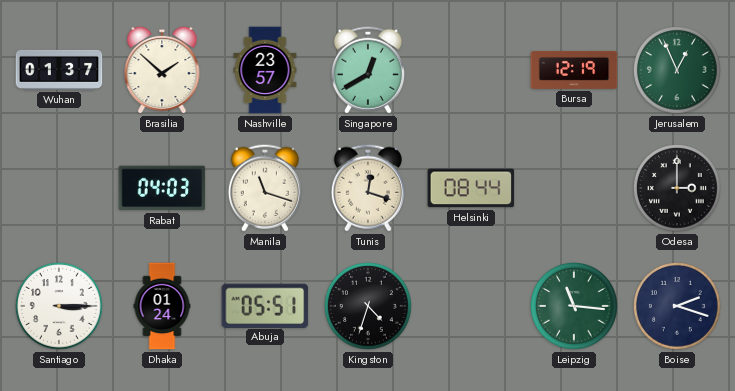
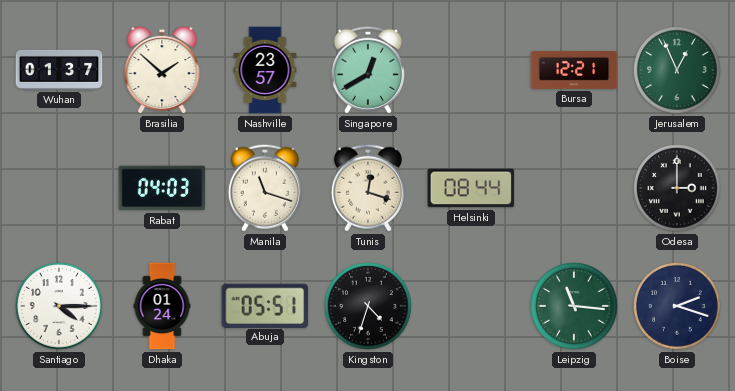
Bursa: 12:19 -> 12:21
Santiago: 3:15 -> 4:15
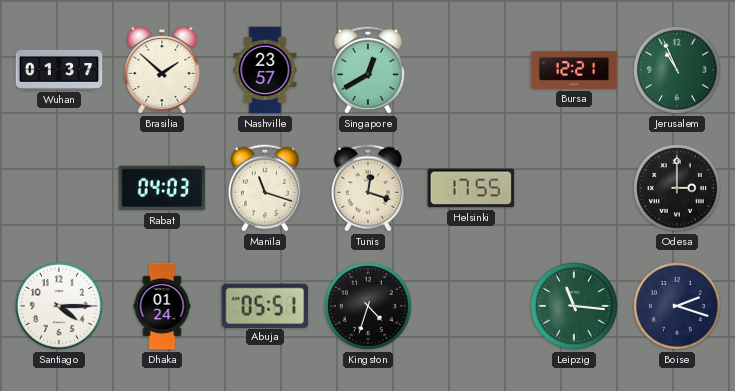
Jerusalem: 12:56 -> 10:56
Helsinki: 08:44 -> 17:55
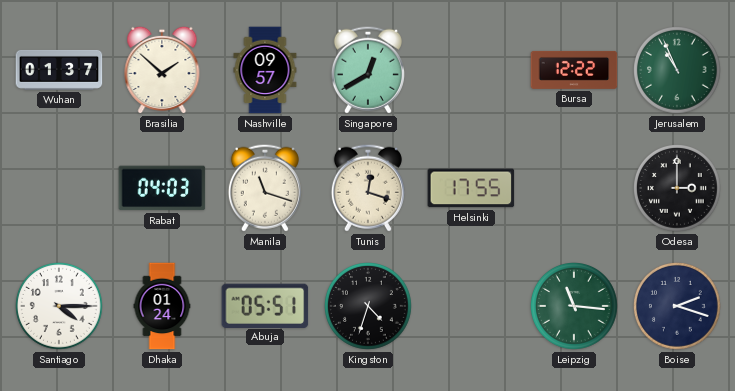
Nashville: 23:57 -> 09:57
Bursa: 12:21 -> 12:22
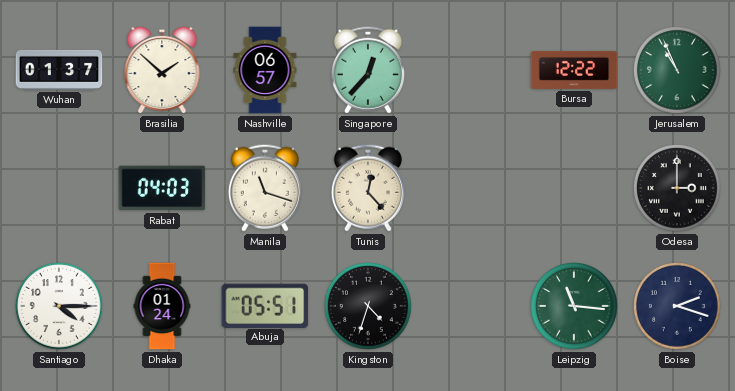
Nashville: 09:57 -> 06:57
Singapore: 12:40 -> 12:37
Tunis: 12:18 -> 12:23
Helsinki: 17:55 -> none
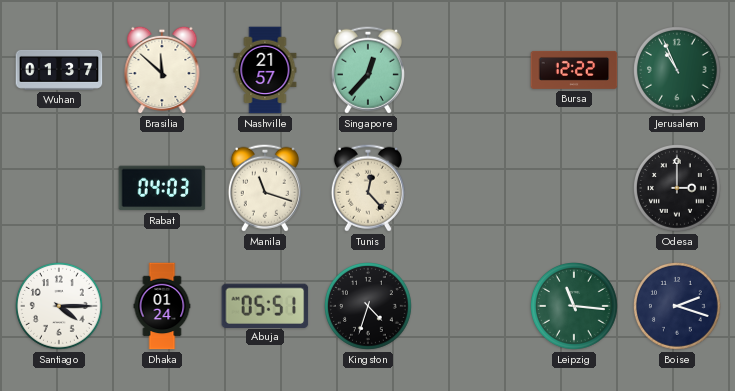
Brasilia: 1:52 -> 11:52
Nashville: 06:57 -> 21:57
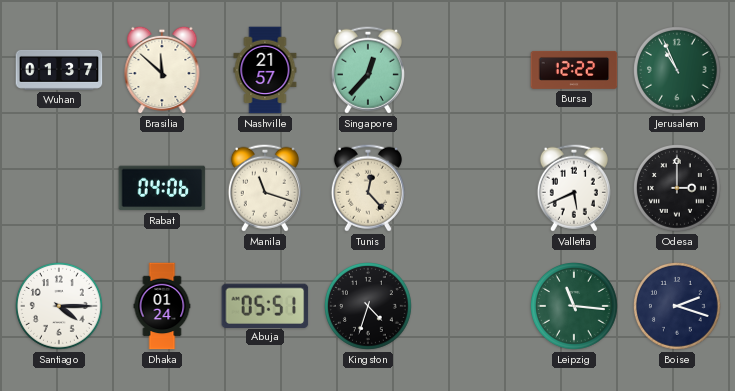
Rabat: 04:03 -> 04:06
Valletta: none -> 5:41
